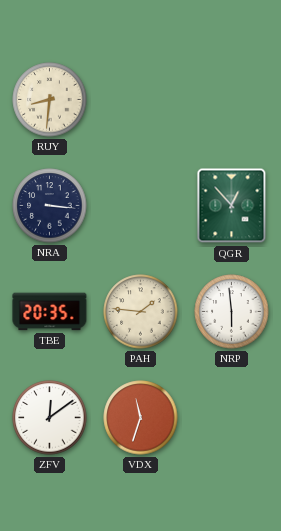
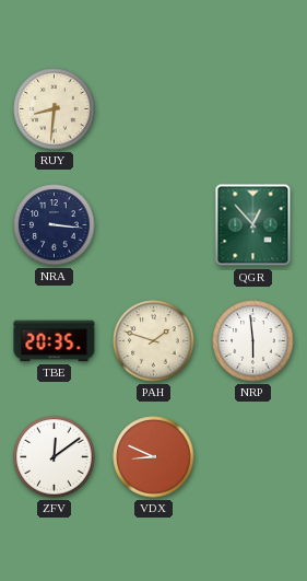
PAH: 1:46 -> 1:48
VDX: 11:33 -> 8:49
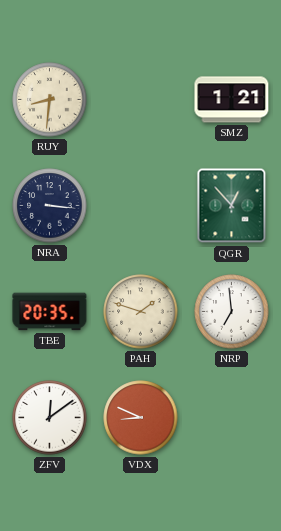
SMZ: none -> 1:21
NRP: 5:59 -> 6:59
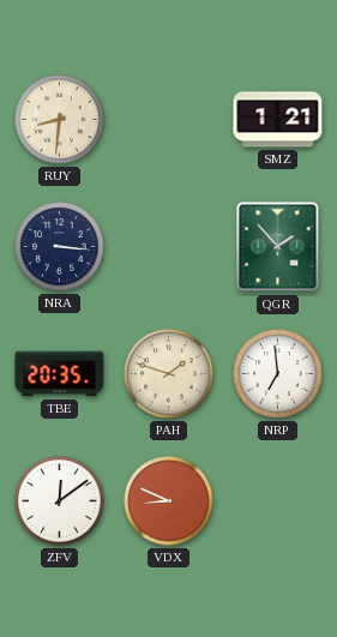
QGR: 12:53 -> 1:53
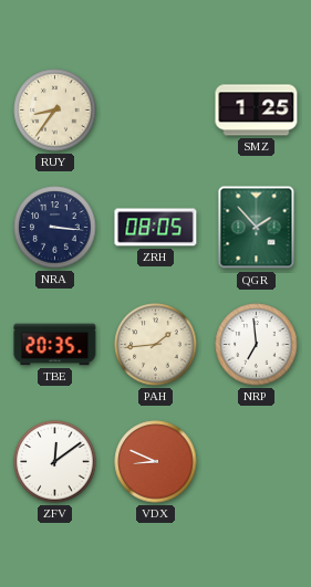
RUY: 8:31 -> 8:36
SMZ: 1:21 -> 1:25
ZRH: none -> 08:05
PAH: 1:48 -> 1:44
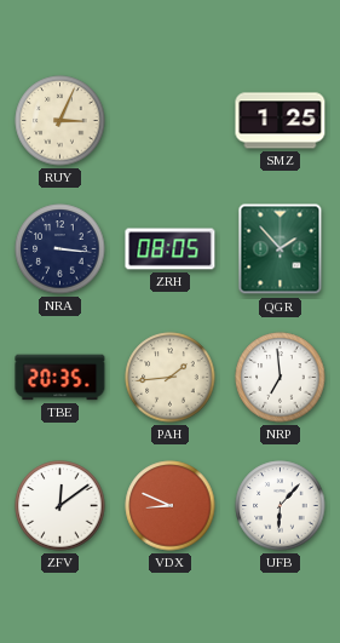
RUY: 8:36 -> 3:04
UFB: none -> 6:07
